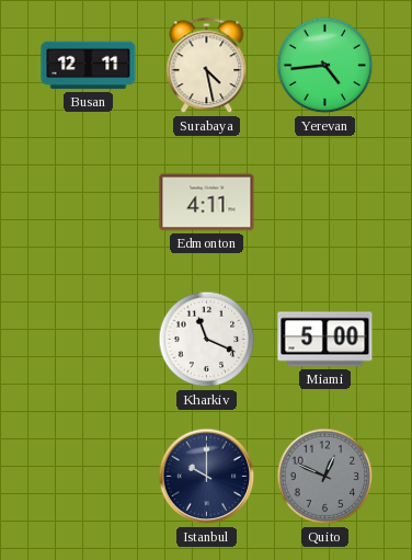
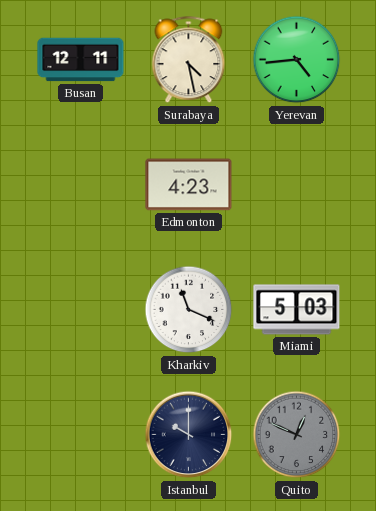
Edmonton: 4:11 -> 4:23
Miami: 5:00 -> 5:03
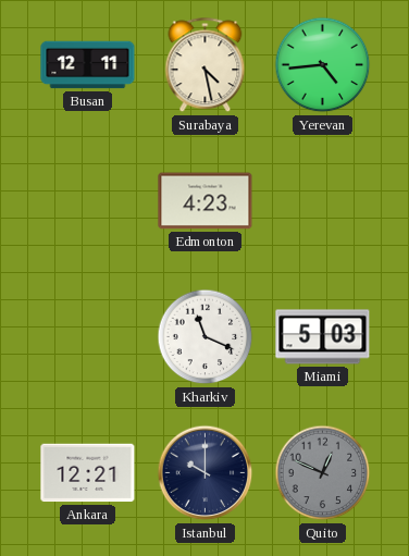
Ankara: none -> 12:21
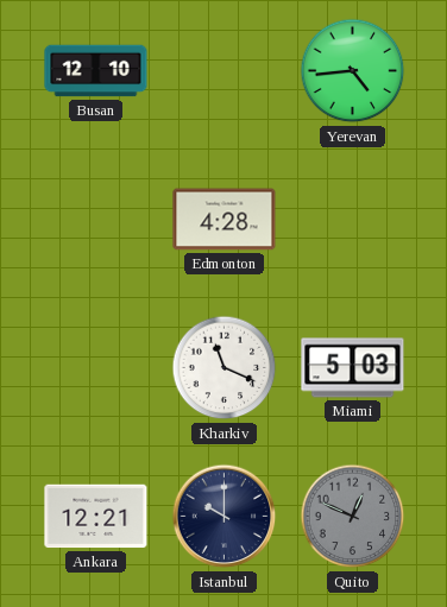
Busan: 12:11 -> 12:10
Surabaya: 4:28 -> none
Edmonton: 4:23 -> 4:28
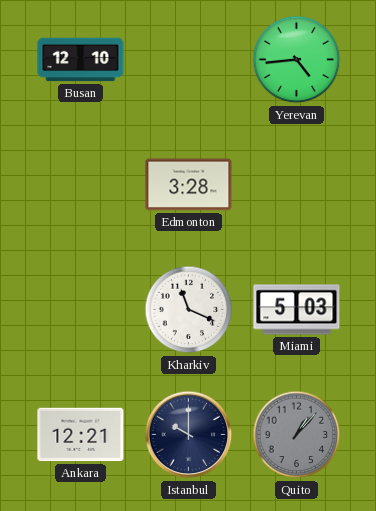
Edmonton: 4:28 -> 3:28
Quito: 12:49 -> 1:07
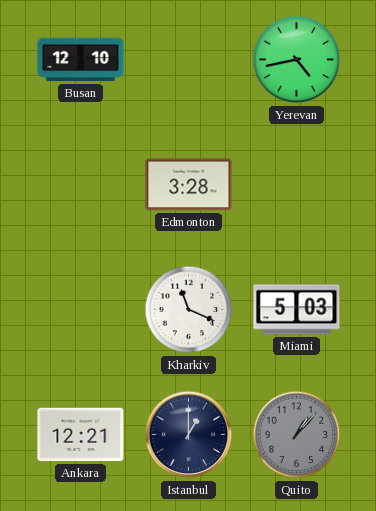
Yerevan: 4:44 -> 4:43
Istanbul: 10:00 -> 1:00
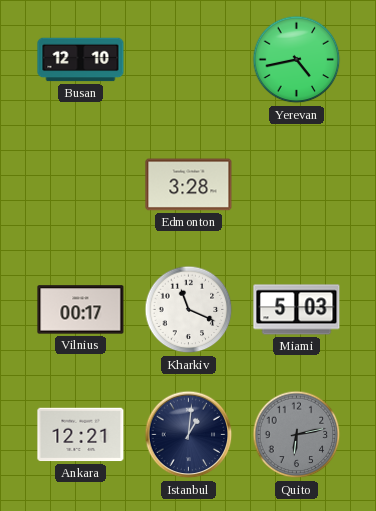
Vilnius: none -> 00:17
Istanbul: 1:00 -> 1:01
Quito: 1:07 -> 6:13
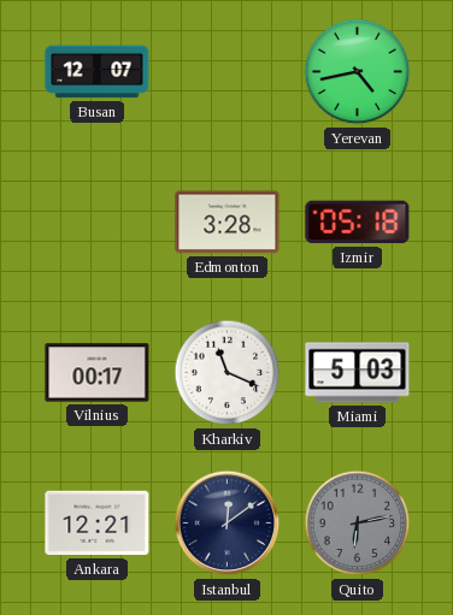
Busan: 12:10 -> 12:07
Izmir: none -> 05:18
Istanbul: 1:01 -> 12:09
